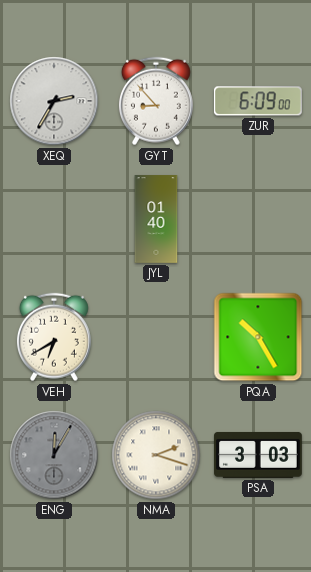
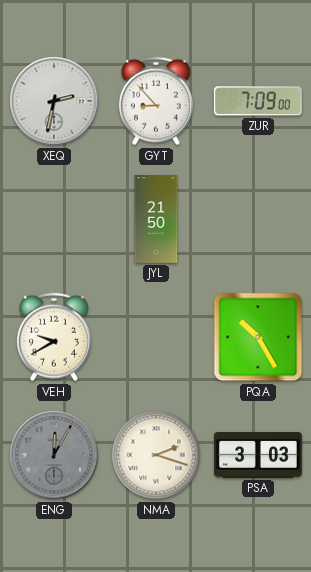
XEQ: 2:35 -> 2:32
ZUR: 6:09 -> 7:09
JYL: 01:40 -> 21:50
VEH: 6:40 -> 9:40
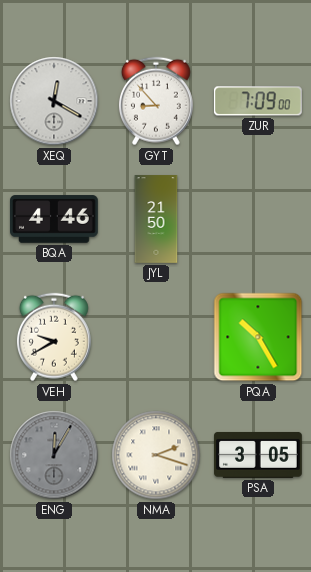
XEQ: 2:32 -> 12:20
BQA: none -> 4:46
PSA: 3:03 -> 3:05
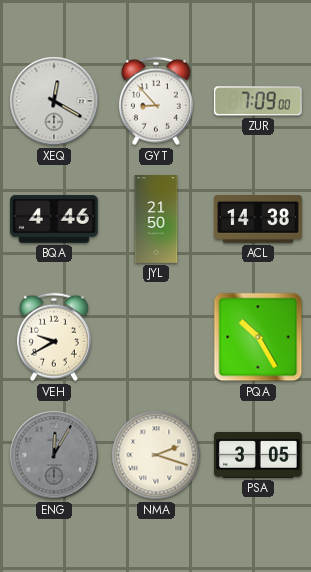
ACL: none -> 14:38
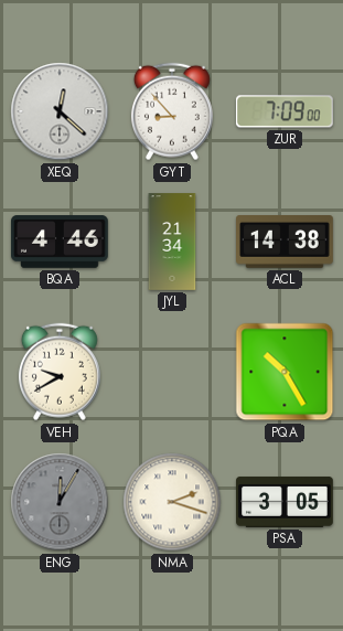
XEQ: 12:20 -> 12:22
JYL: 21:50 -> 21:34
